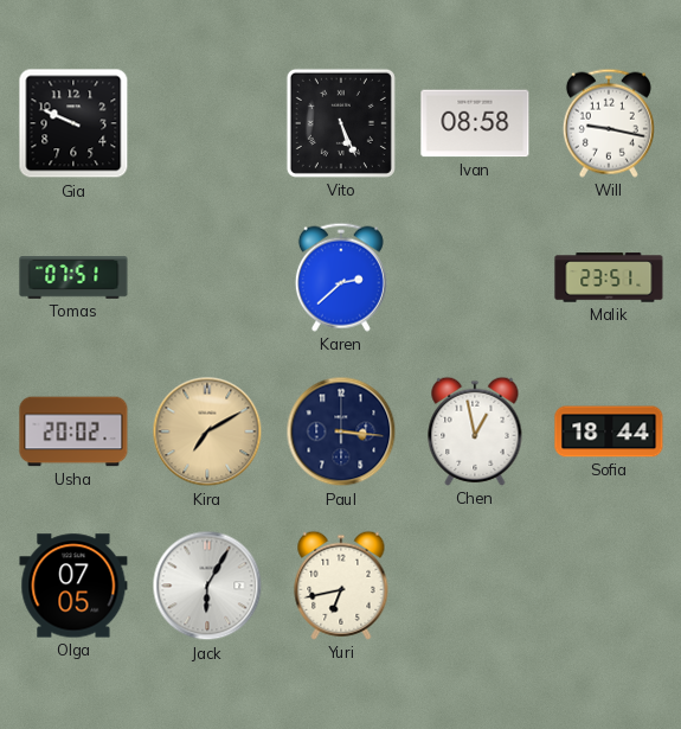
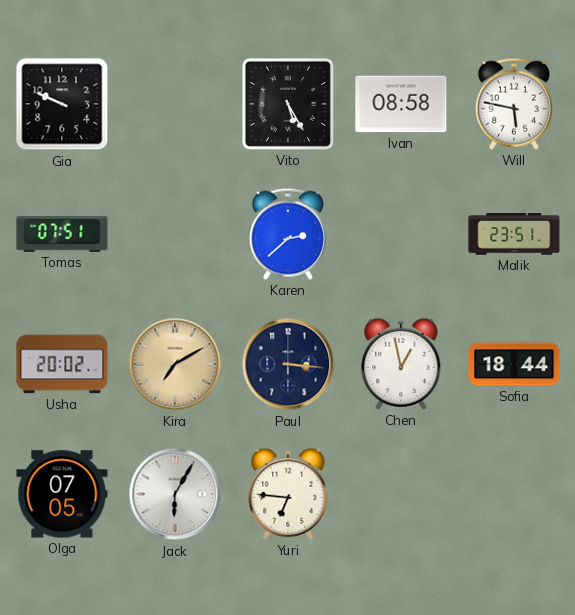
Vito: 5:26 -> 5:25
Will: 9:17 -> 5:47
Yuri: 6:43 -> 6:46
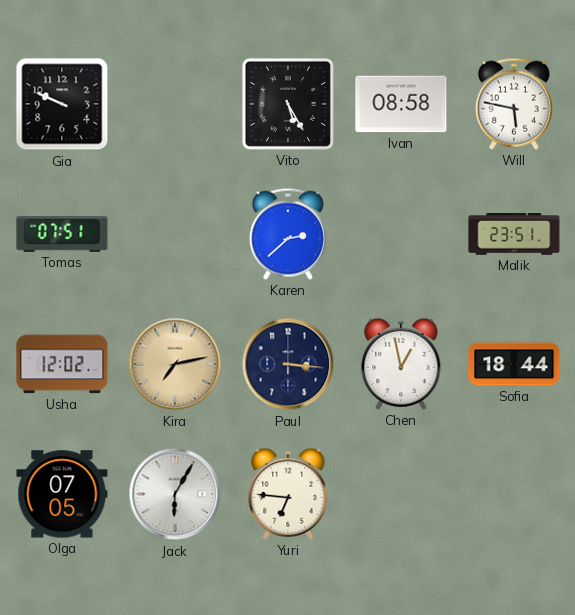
Usha: 20:02 -> 12:02
Kira: 7:10 -> 7:13
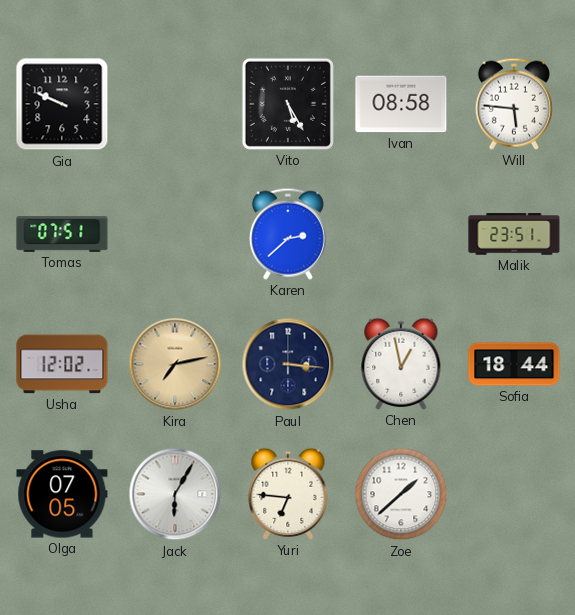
Will: 5:47 -> 5:46
Zoe: none -> 1:38
